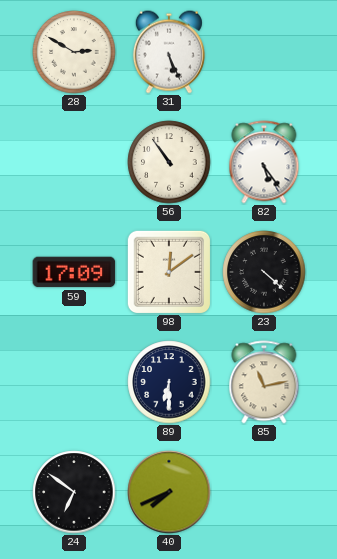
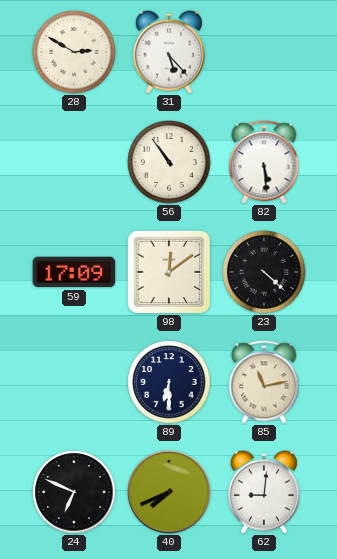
31: 5:26 -> 5:23
82: 5:24 -> 5:29
24: 6:51 -> 6:49
62: none -> 9:01
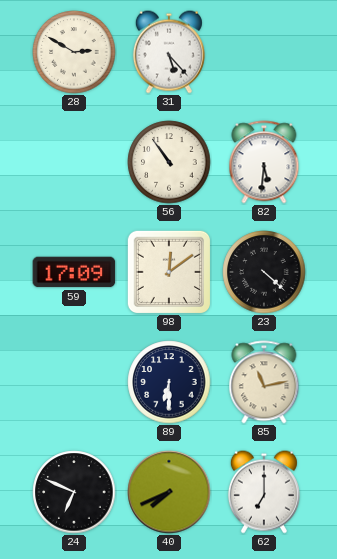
82: 5:29 -> 5:31
62: 9:01 -> 7:00
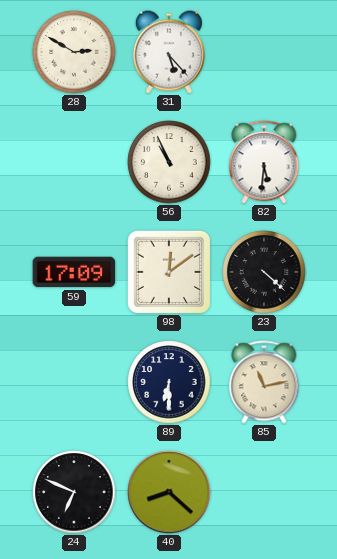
56: 10:54 -> 10:56
40: 7:41 -> 8:22
62: 7:00 -> none
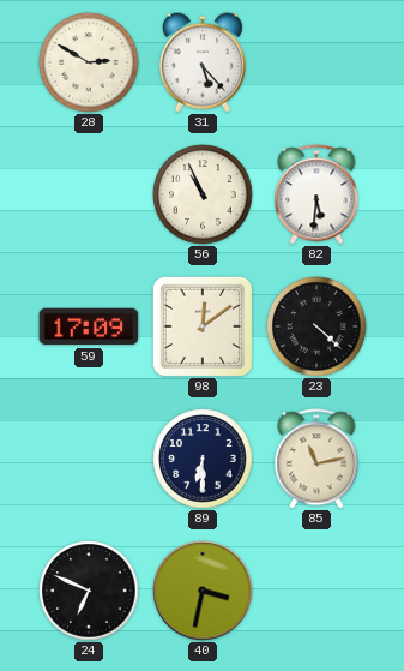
40: 8:22 -> 3:32
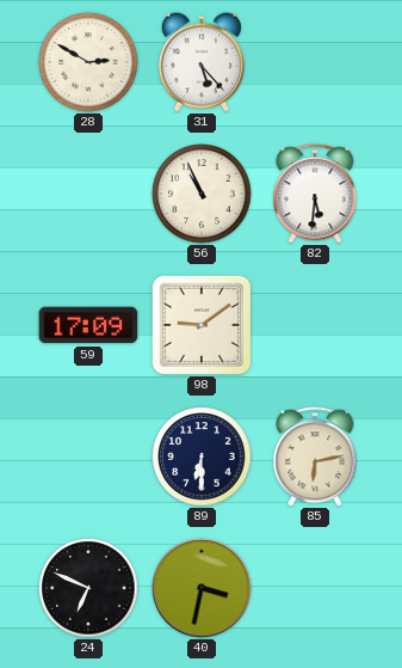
98: 12:09 -> 9:09
23: 4:22 -> none
85: 11:13 -> 6:13
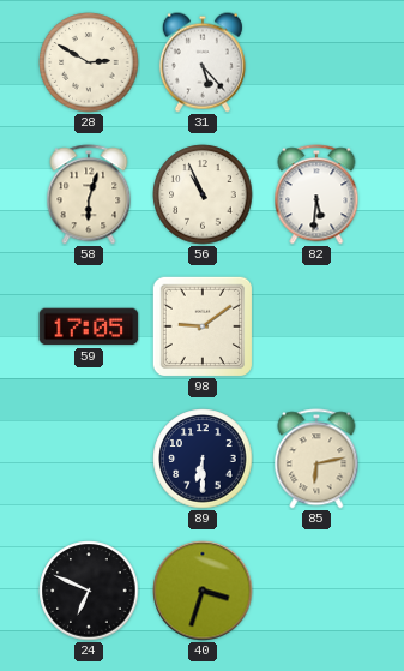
58: none -> 6:03
59: 17:09 -> 17:05
40: 3:32 -> 3:33
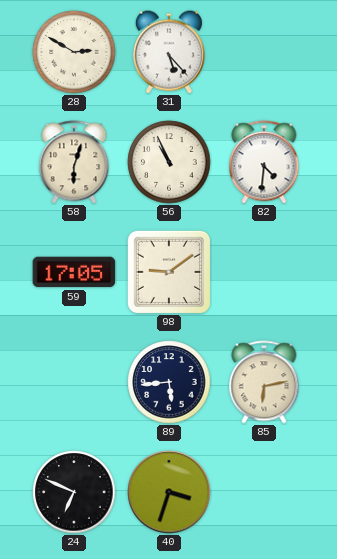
82: 5:31 -> 4:31
89: 6:30 -> 5:44
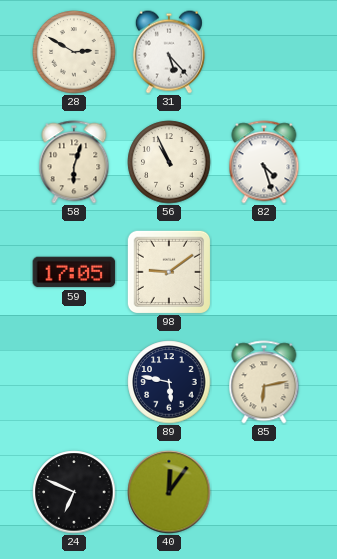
82: 4:31 -> 4:27
89: 5:44 -> 5:47
40: 3:33 -> 12:06
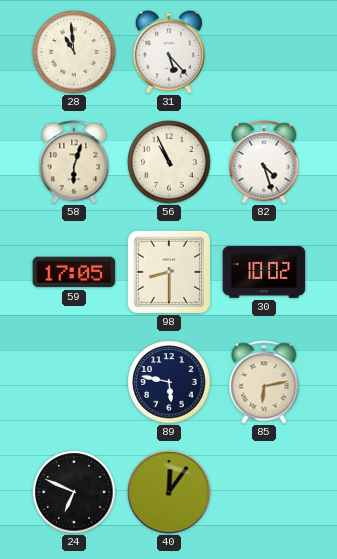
28: 2:50 -> 10:59
98: 9:09 -> 8:30
30: none -> 10:02
